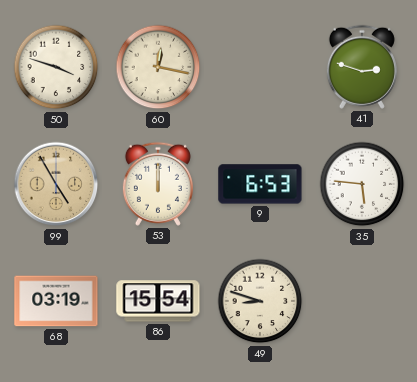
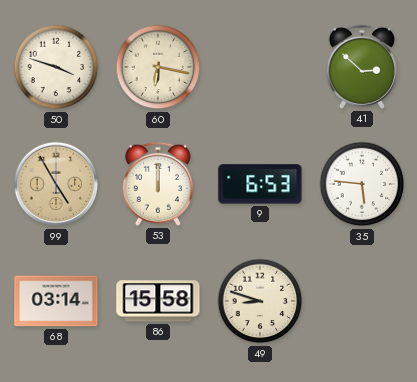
60: 12:17 -> 6:17
41: 2:48 -> 2:52
68: 03:19 -> 03:14
86: 15:54 -> 15:58
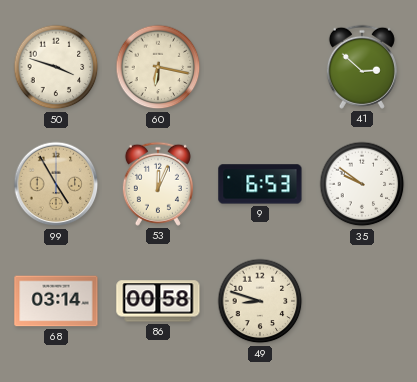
53: 12:00 -> 12:04
35: 5:46 -> 9:51
86: 15:58 -> 00:58
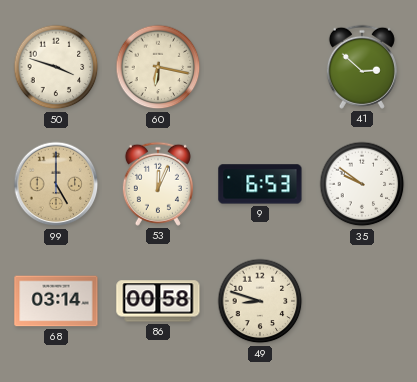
99: 4:55 -> 5:00
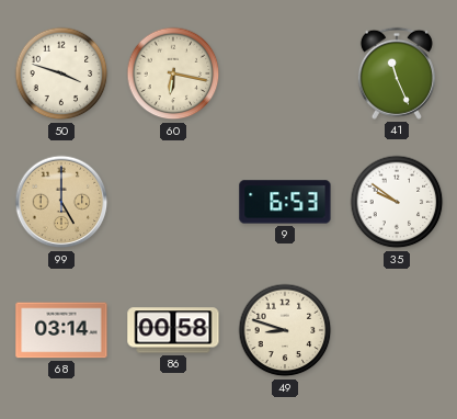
41: 2:52 -> 11:26
53: 12:04 -> none
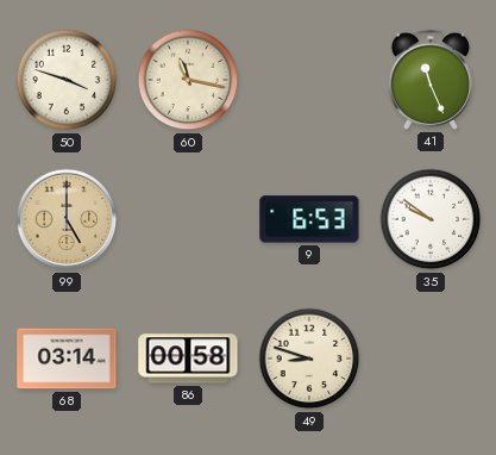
60: 6:17 -> 11:17
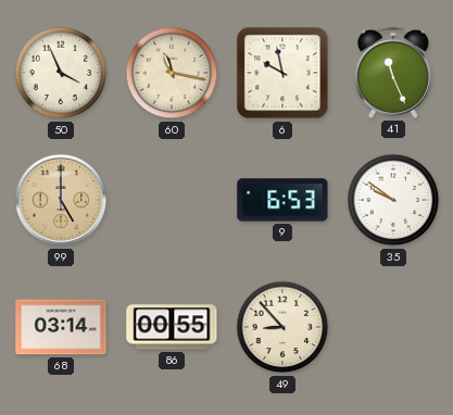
50: 3:48 -> 3:56
6: none -> 9:58
86: 00:58 -> 00:55
49: 8:48 -> 8:53
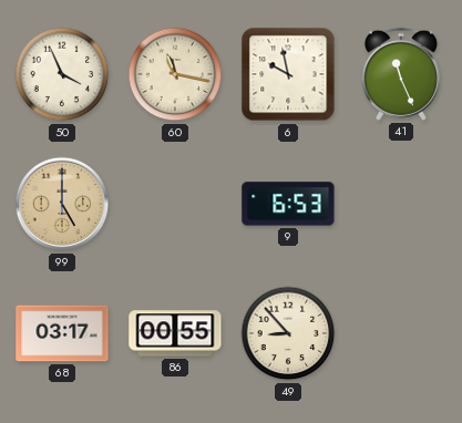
35: 9:51 -> none
68: 03:14 -> 03:17
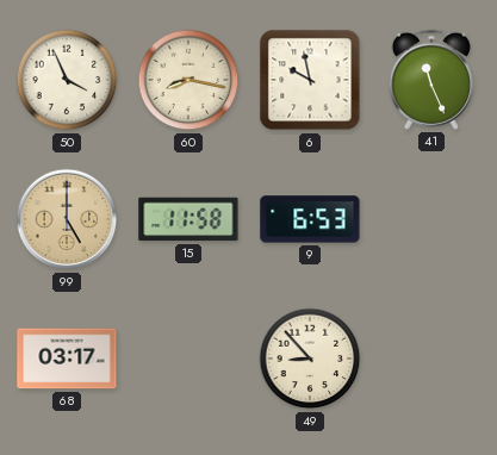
60: 11:17 -> 8:17
15: none -> 11:58
86: 00:55 -> none
